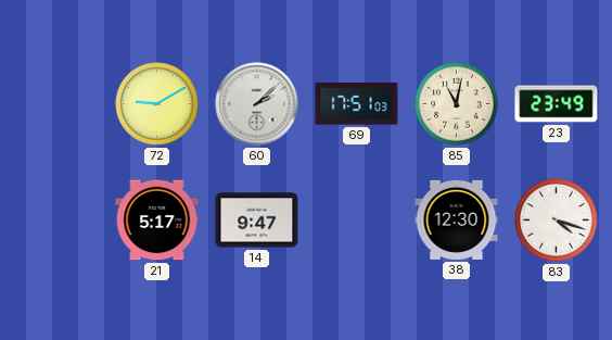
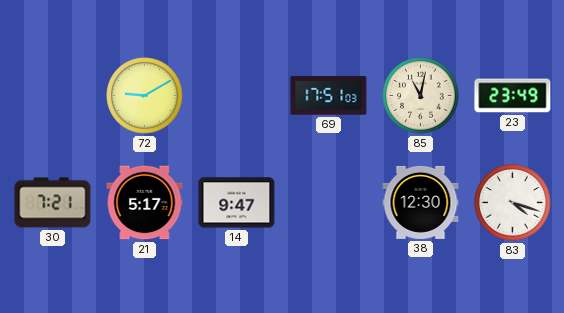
60: 2:08 -> none
30: none -> 7:21
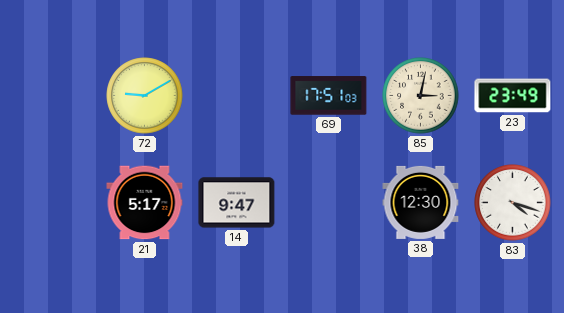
85: 11:02 -> 3:02
30: 7:21 -> none
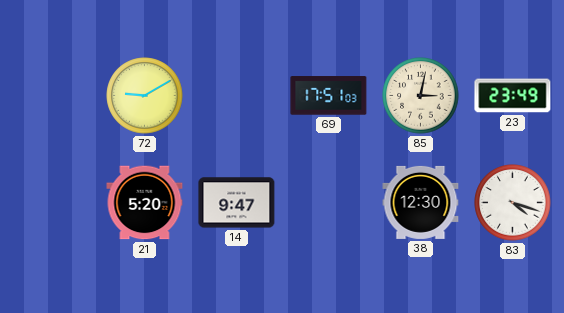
21: 5:17 -> 5:20
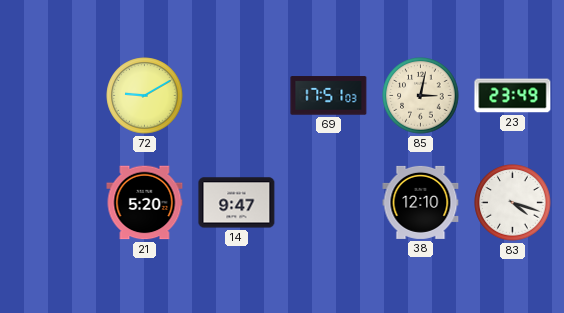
38: 12:30 -> 12:10
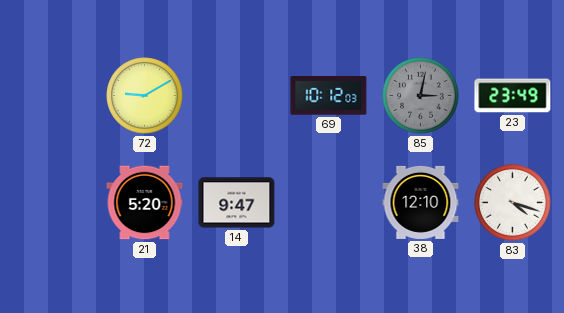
69: 17:51 -> 10:12
85 dial: cream -> grey
